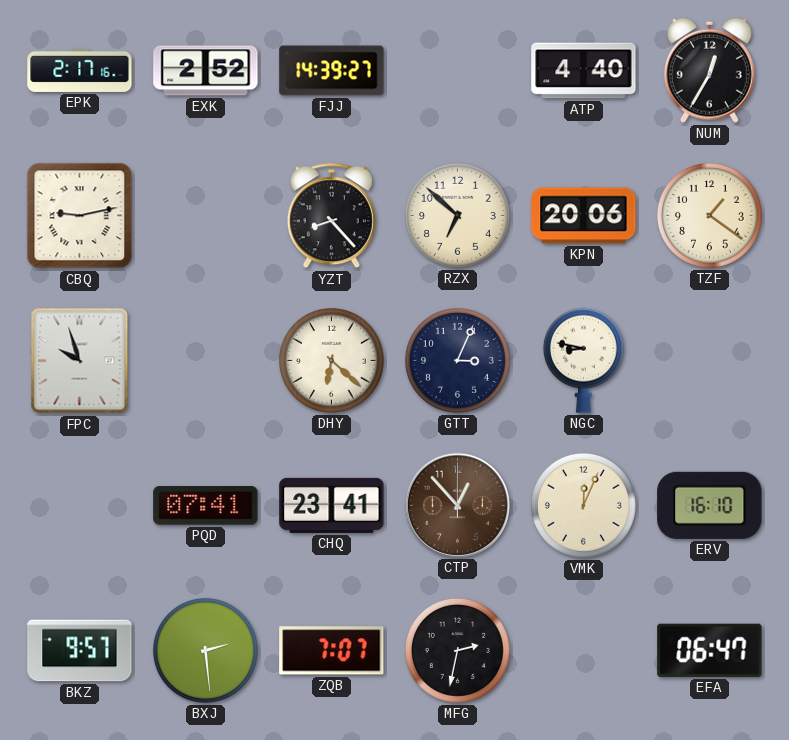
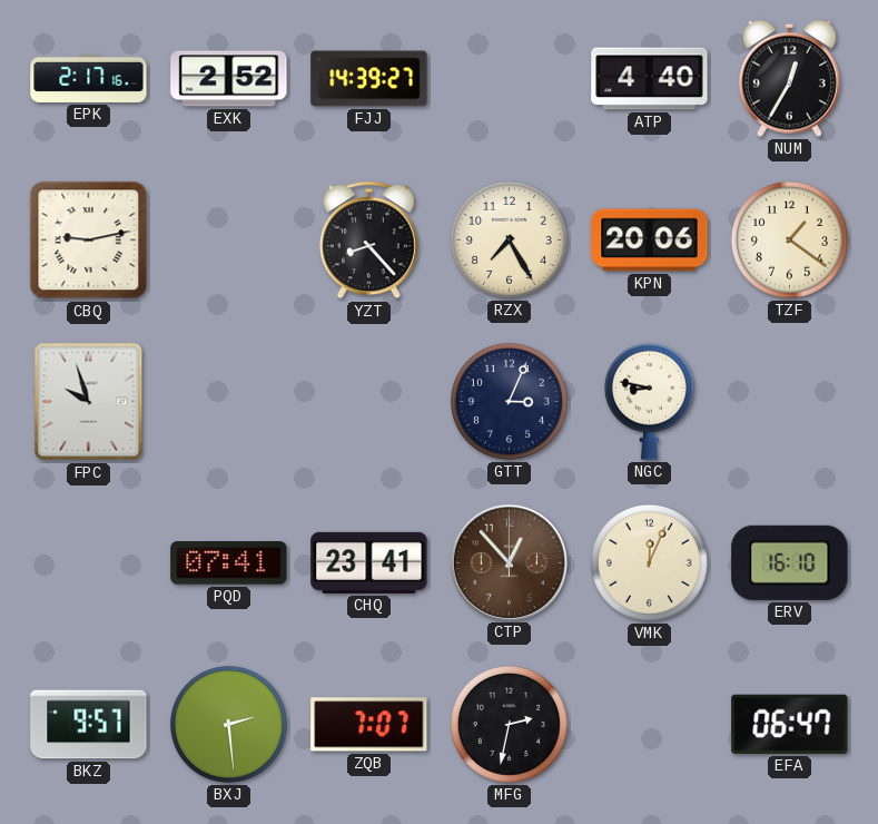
RZX: 6:52 -> 7:25
DHY: 6:22 -> none
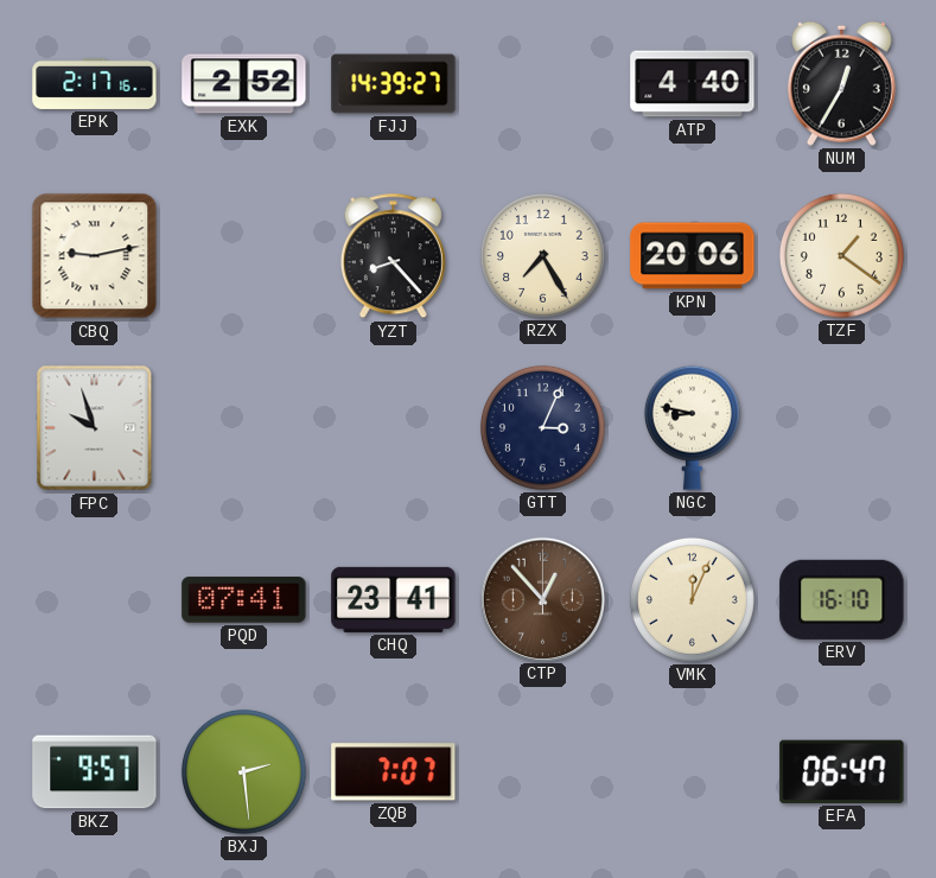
MFG: 2:32 -> none
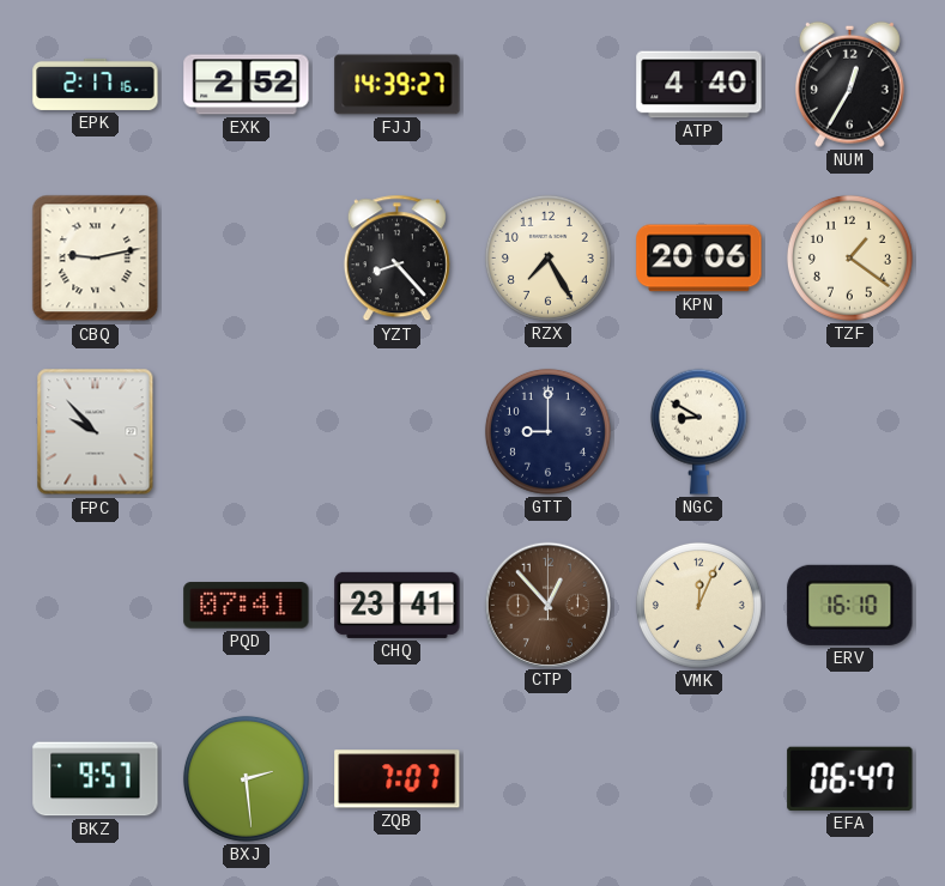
FPC: 9:57 -> 9:53
GTT: 3:04 -> 9:00
NGC: 8:47 -> 8:50
